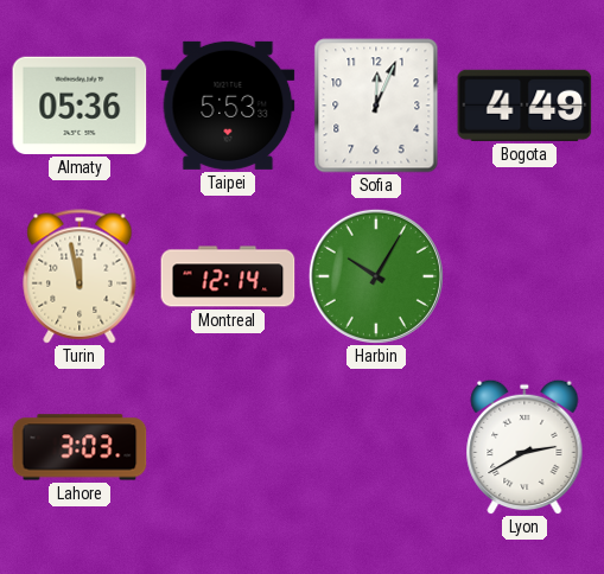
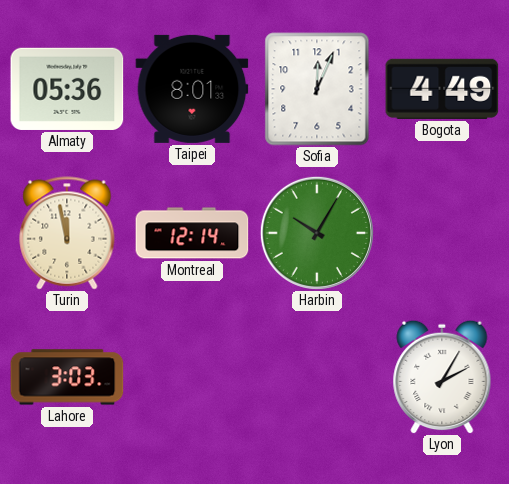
Taipei: 5:53 -> 8:01
Lyon: 2:40 -> 2:05
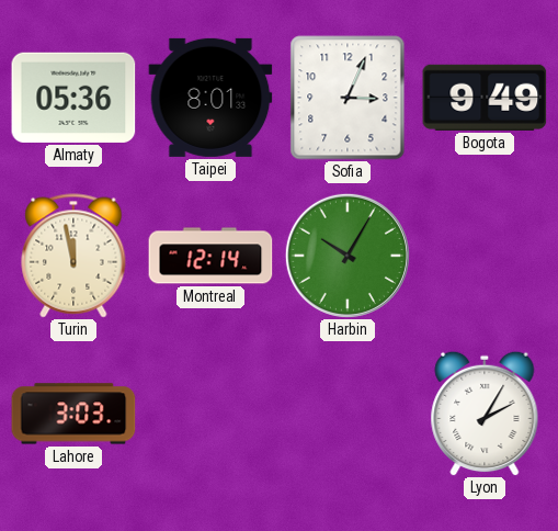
Sofia: 12:04 -> 3:04
Bogota: 4:49 -> 9:49
